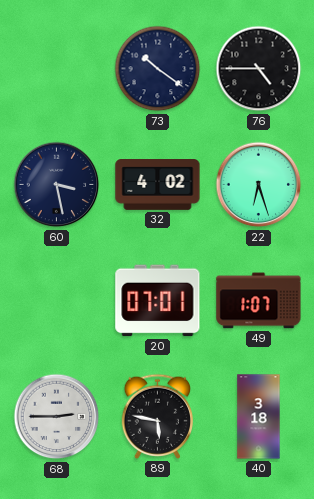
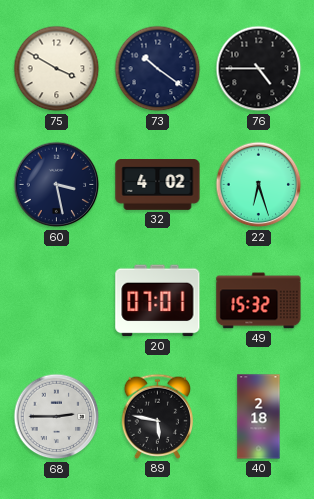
75: none -> 3:50
49: 1:07 -> 15:32
40: 3:18 -> 2:18
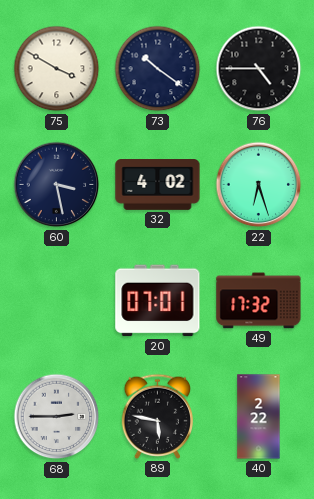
49: 15:32 -> 17:32
40: 2:18 -> 2:22
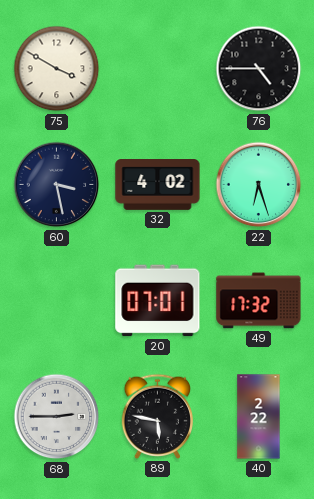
73: 10:21 -> none
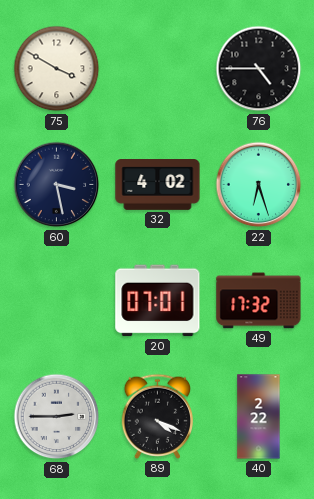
89: 5:47 -> 4:19
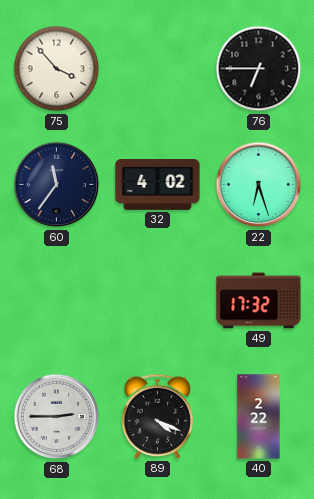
75: 3:50 -> 3:53
76: 4:45 -> 6:45
60: 3:28 -> 11:36
20: 07:01 -> none
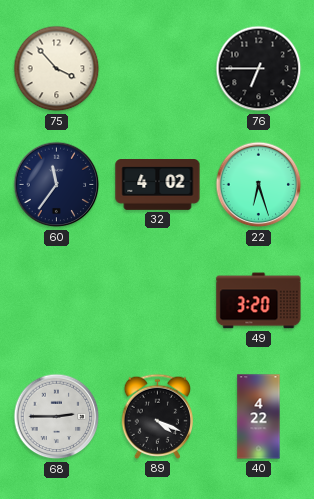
49: 17:32 -> 3:20
40: 2:22 -> 4:22
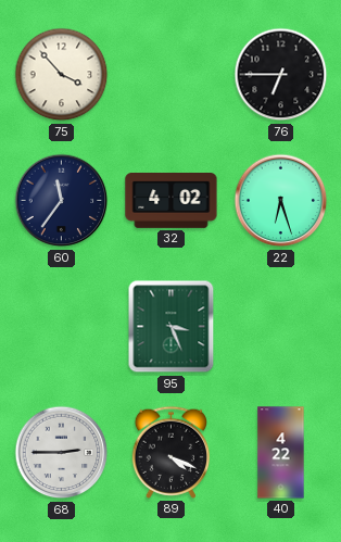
95: none -> 3:26
49: 3:20 -> none
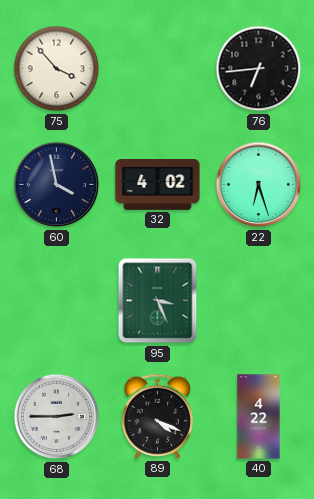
76: 6:45 -> 6:44
60: 11:36 -> 3:58
